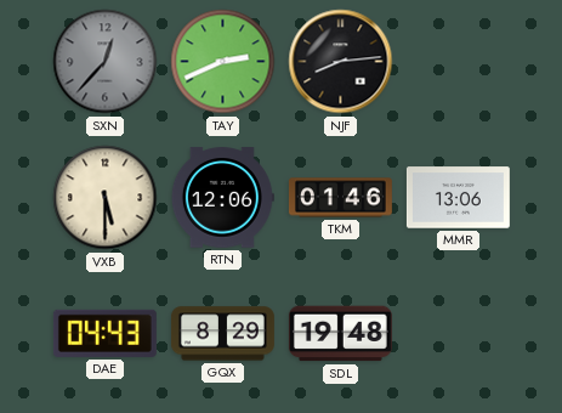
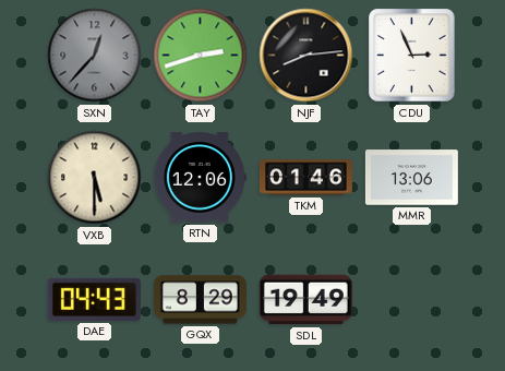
TAY: 2:41 -> 2:42
CDU: none -> 2:56
SDL: 19:48 -> 19:49
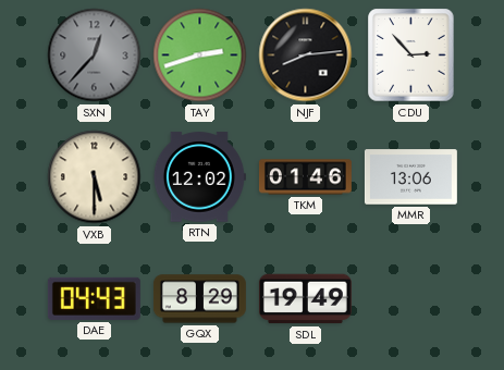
CDU: 2:56 -> 2:53
RTN: 12:06 -> 12:02
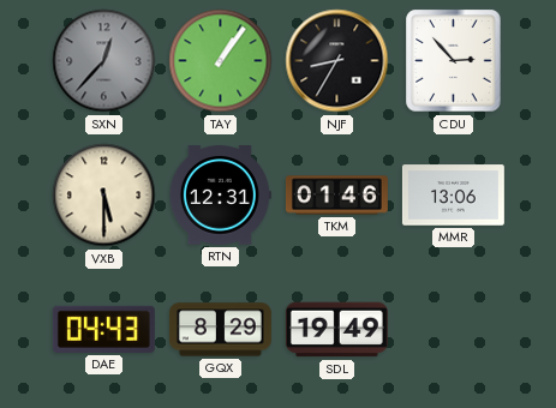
TAY: 2:42 -> 1:06
NJF: 8:14 -> 8:35
RTN: 12:02 -> 12:31
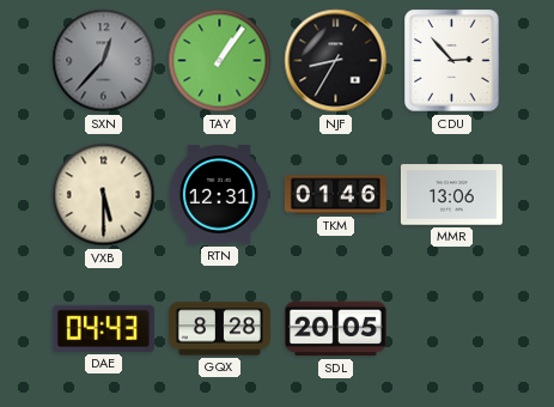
GQX: 8:29 -> 8:28
SDL: 19:49 -> 20:05
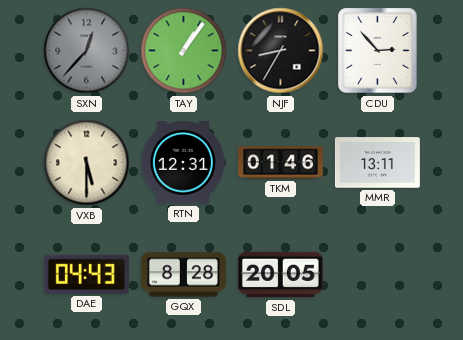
MMR: 13:06 -> 13:11
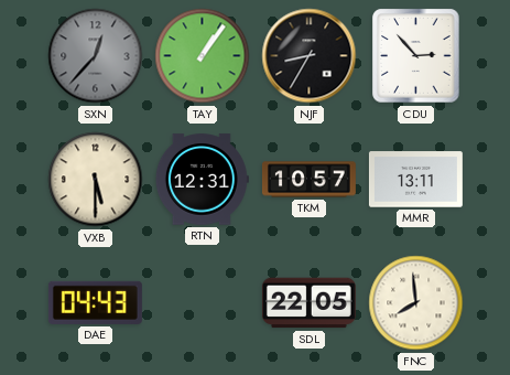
TKM: 01:46 -> 10:57
GQX: 8:28 -> none
SDL: 20:05 -> 22:05
FNC: none -> 7:59
